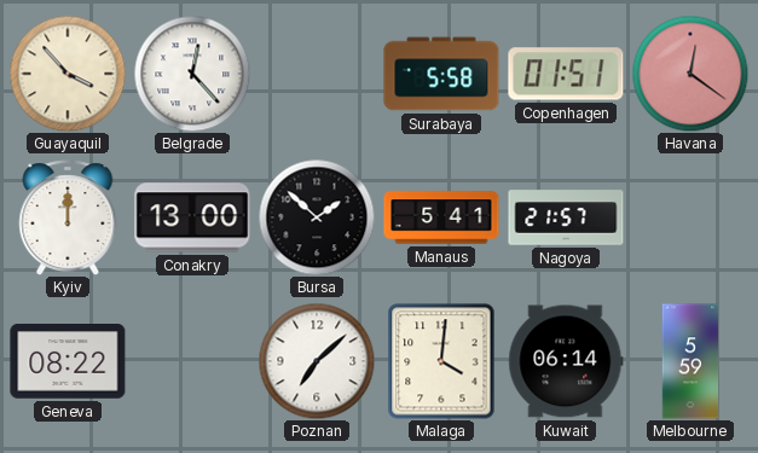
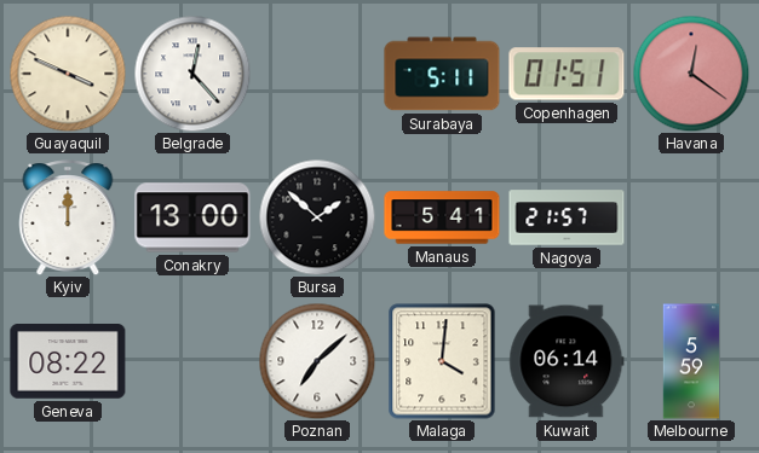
Guayaquil: 3:53 -> 3:49
Surabaya: 5:58 -> 5:11
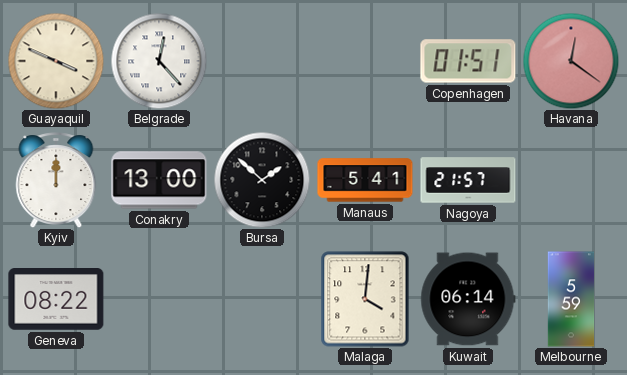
Surabaya: 5:11 -> none
Poznan: 7:08 -> none
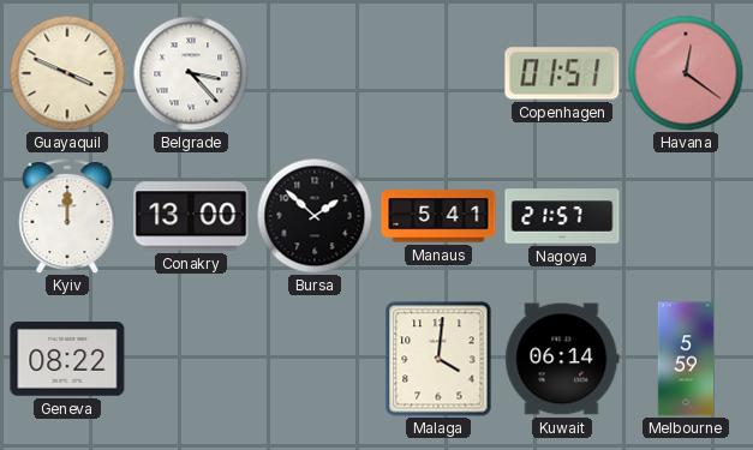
Belgrade: 12:23 -> 3:23
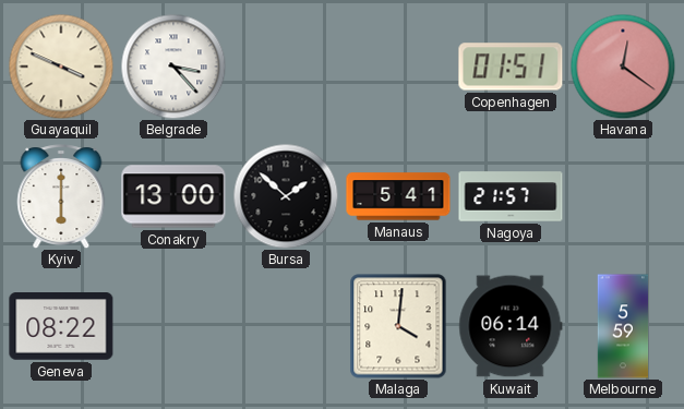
Kyiv: 12:00 -> 6:00
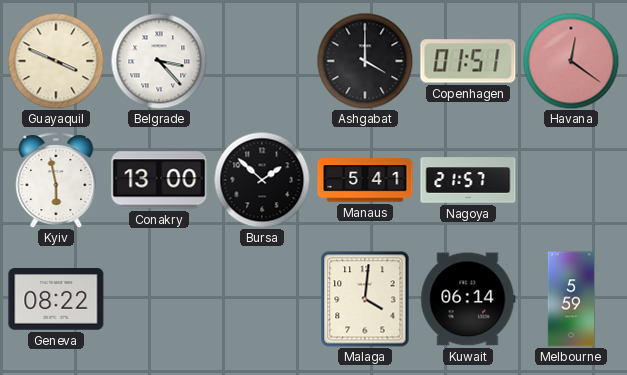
Ashgabat: none -> 4:00
Kyiv: 6:00 -> 5:58
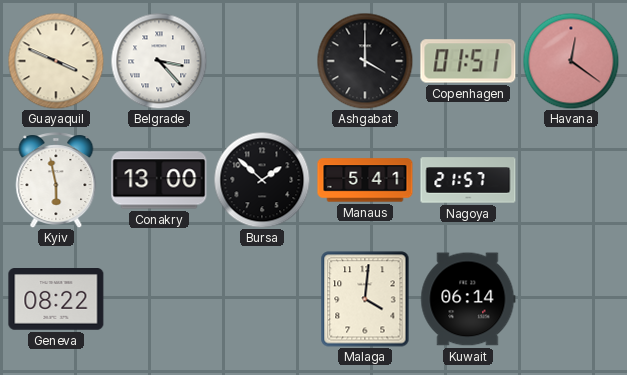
Melbourne: 5:59 -> none
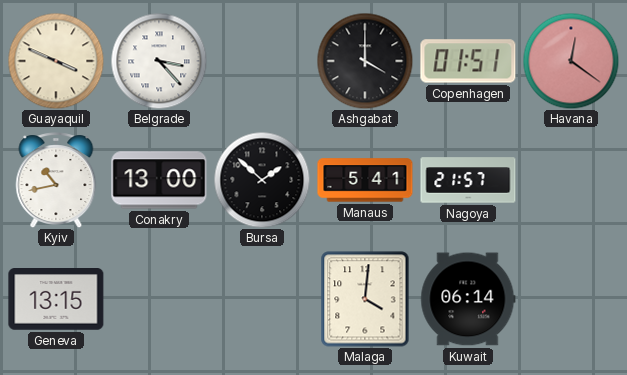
Kyiv: 5:58 -> 10:43
Geneva: 08:22 -> 13:15
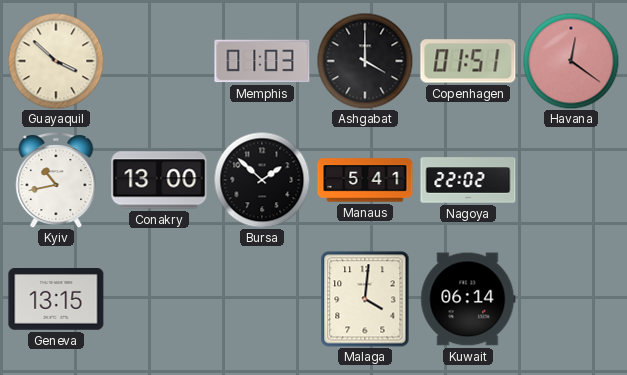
Guayaquil: 3:49 -> 3:52
Belgrade: 3:23 -> none
Memphis: none -> 01:03
Nagoya: 21:57 -> 22:02
